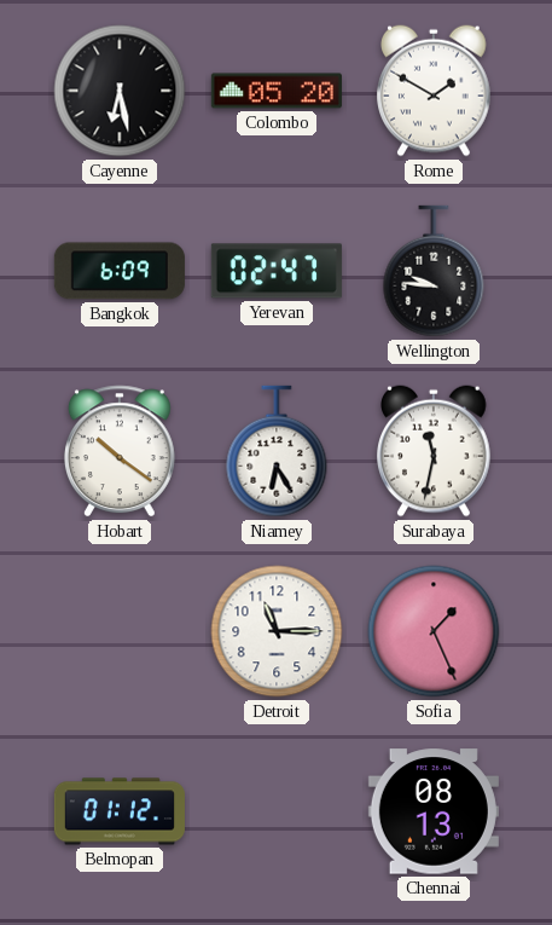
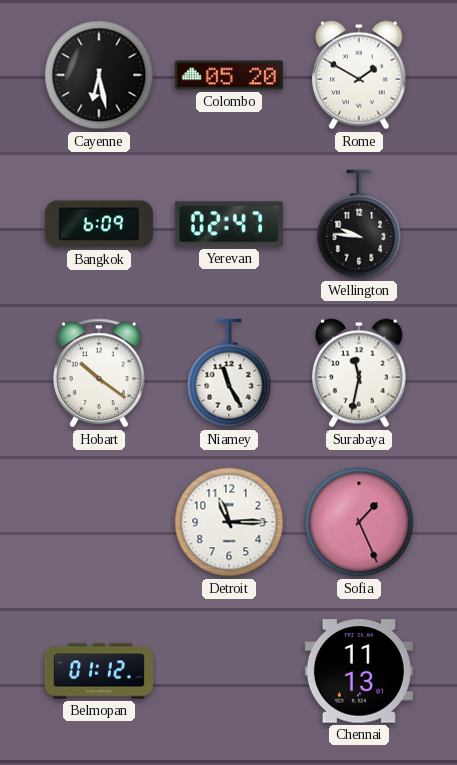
Niamey: 6:25 -> 11:25
Chennai: 08:13 -> 11:13
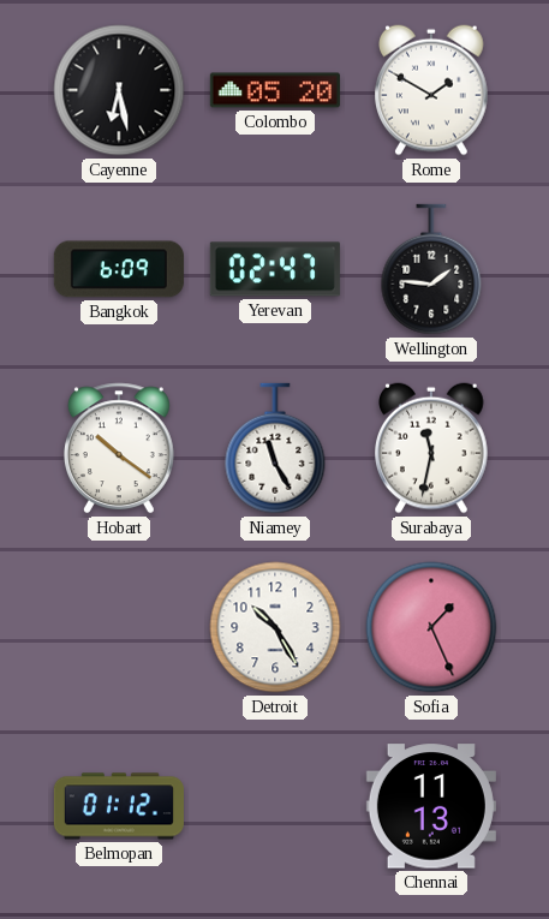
Wellington: 9:46 -> 1:46
Detroit: 11:15 -> 10:25
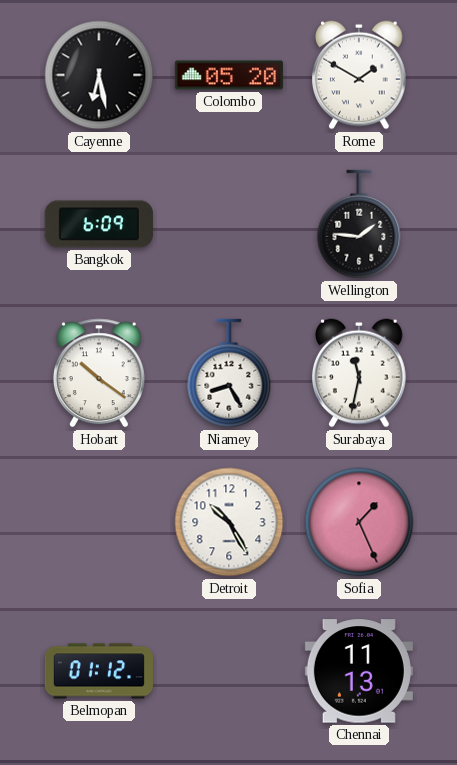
Yerevan: 02:47 -> none
Niamey: 11:25 -> 8:25
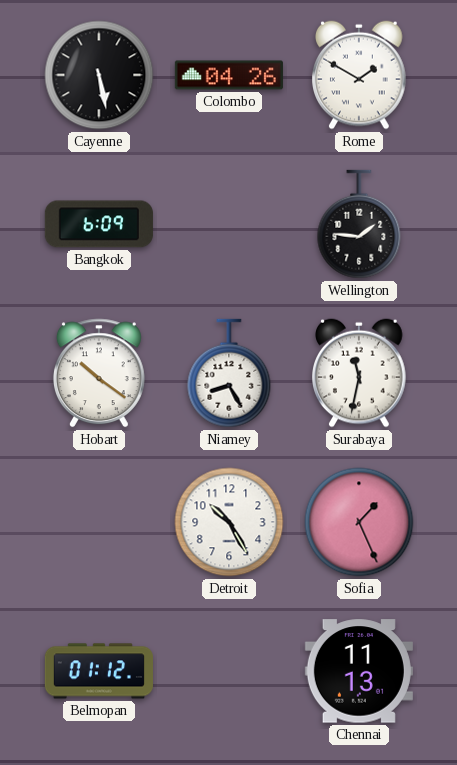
Cayenne: 6:28 -> 5:28
Colombo: 05:20 -> 04:26
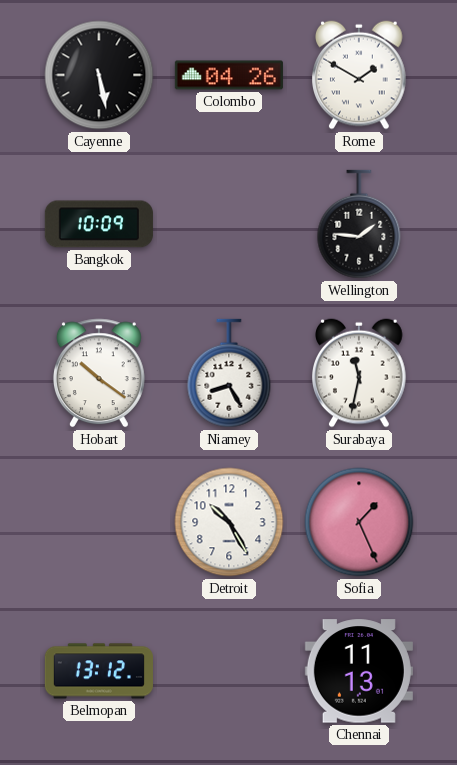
Bangkok: 6:09 -> 10:09
Belmopan: 01:12 -> 13:12
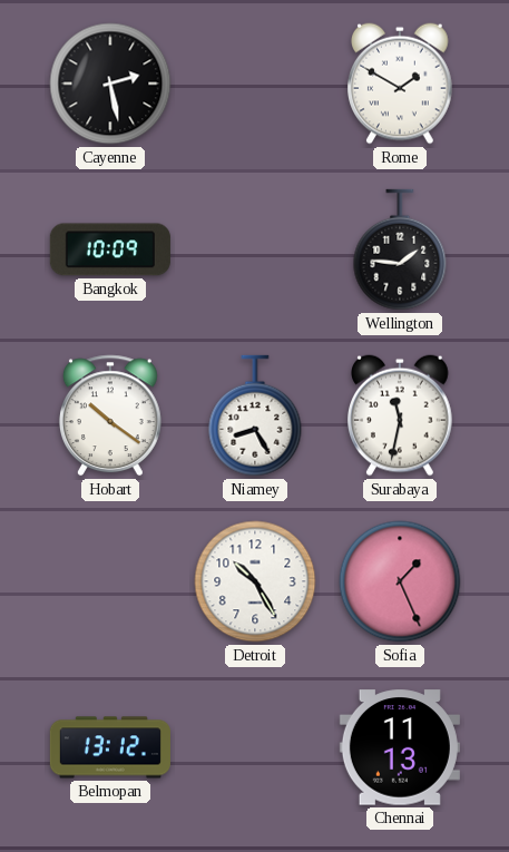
Cayenne: 5:28 -> 2:28
Colombo: 04:26 -> none
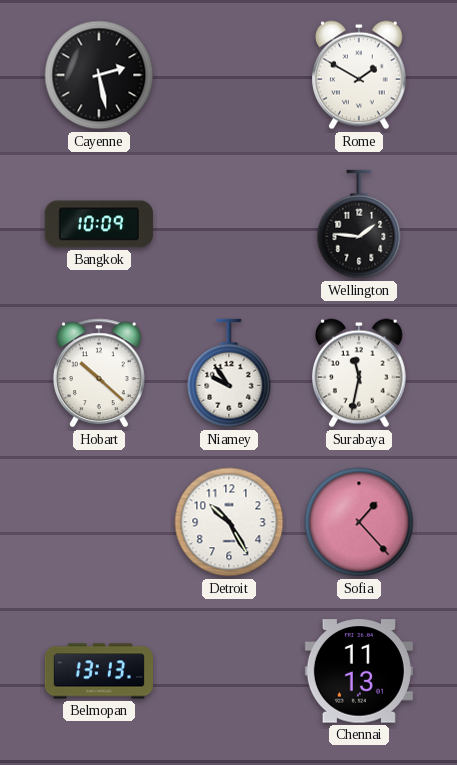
Hobart: 10:21 -> 10:22
Niamey: 8:25 -> 9:54
Sofia: 1:26 -> 1:23
Belmopan: 13:12 -> 13:13
